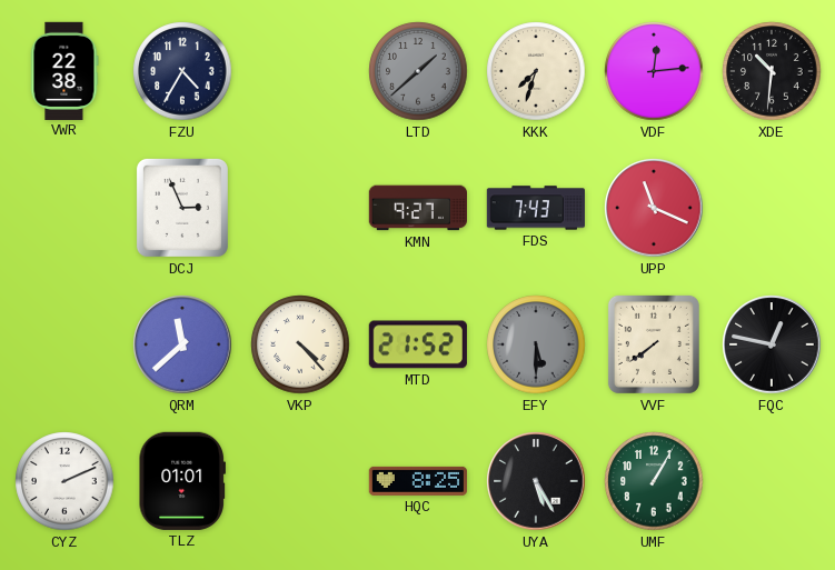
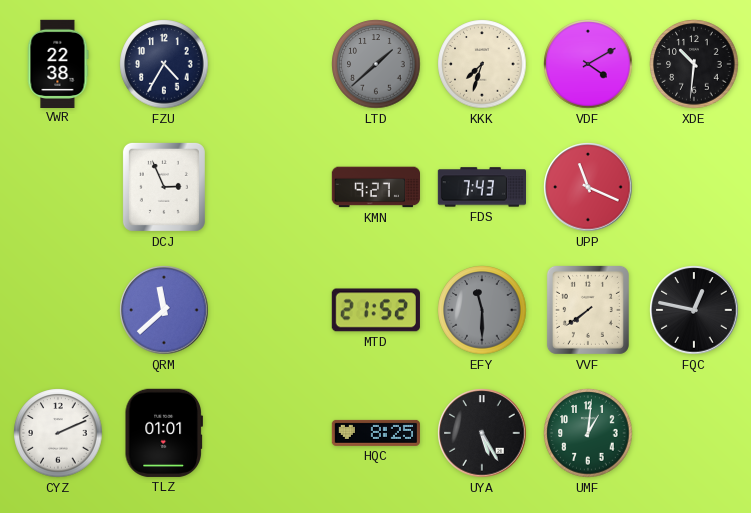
VDF: 12:14 -> 4:10
VKP: 4:23 -> none
EFY: 5:30 -> 11:30
UMF: 1:05 -> 1:01
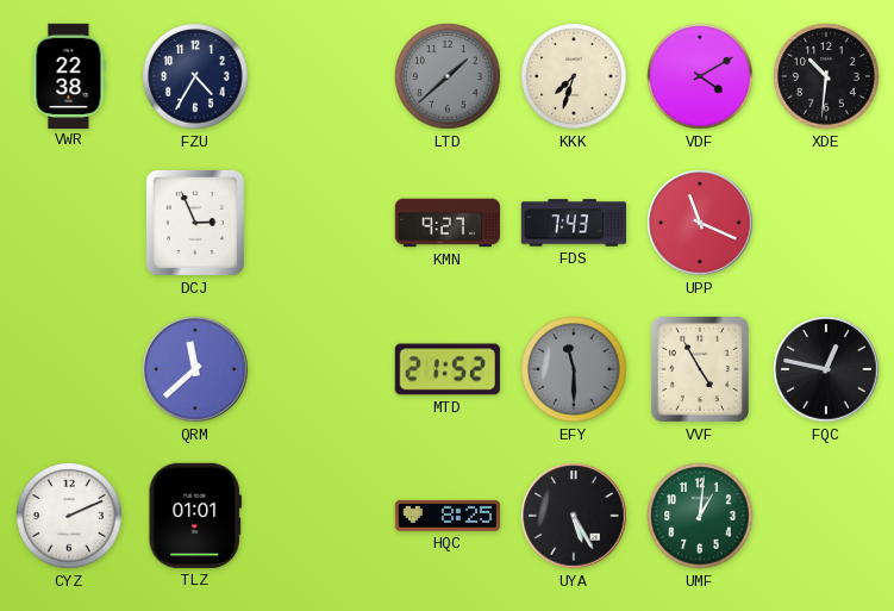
VVF: 7:39 -> 4:55
